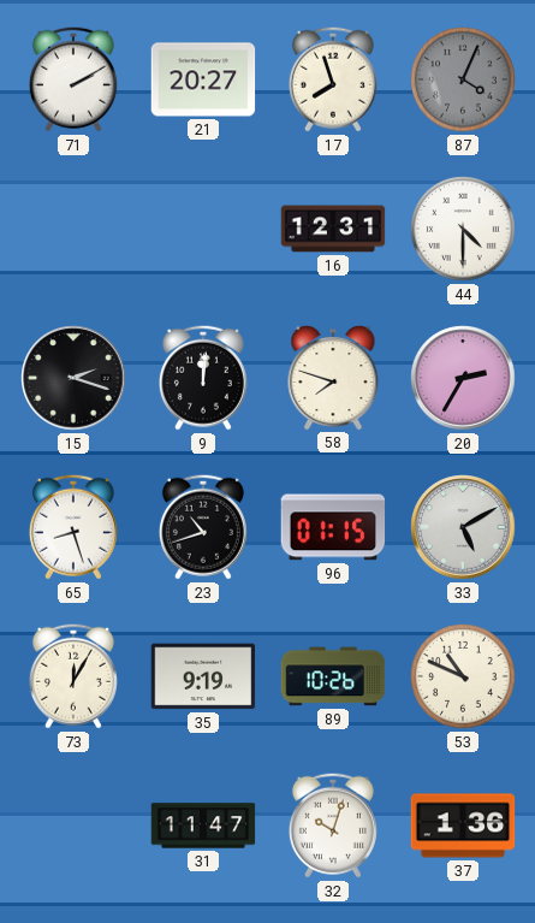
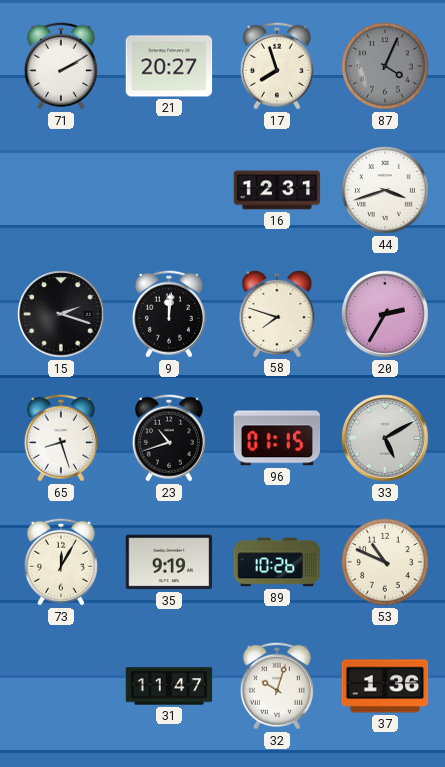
44: 4:30 -> 3:42
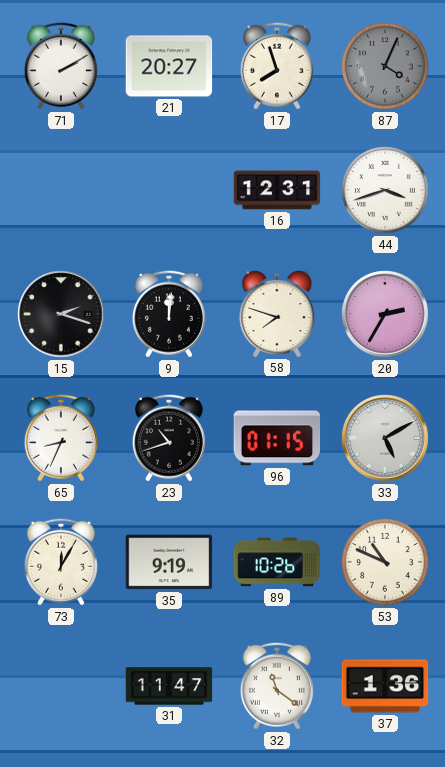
65: 8:27 -> 8:34
32: 10:03 -> 11:21
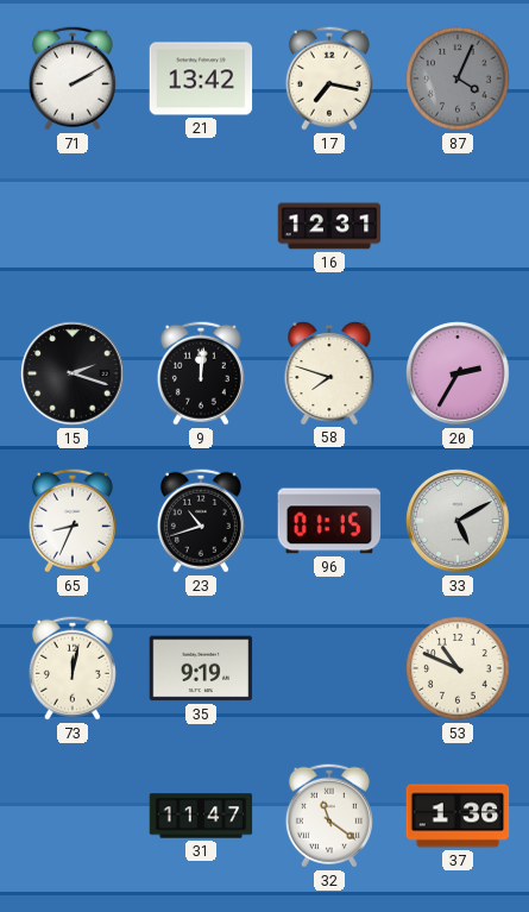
21: 20:27 -> 13:42
17: 7:57 -> 7:17
44: 3:42 -> none
73: 12:05 -> 12:02
89: 10:26 -> none
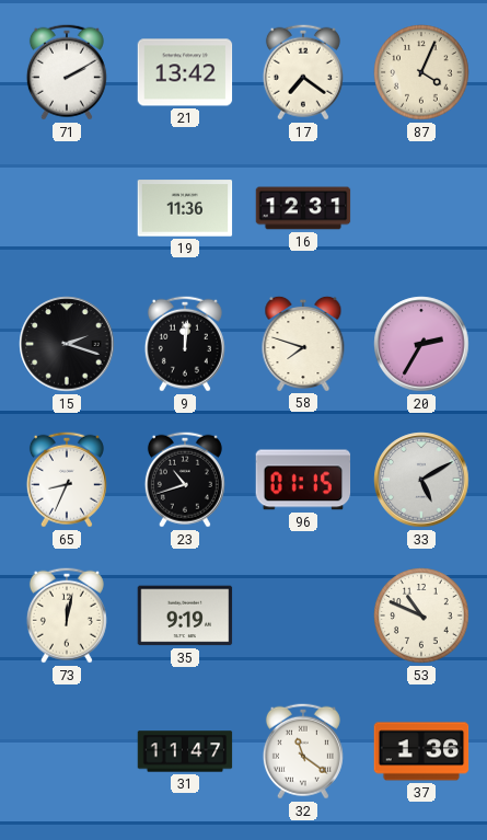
17: 7:17 -> 7:21
87 dial: grey -> cream
19: none -> 11:36
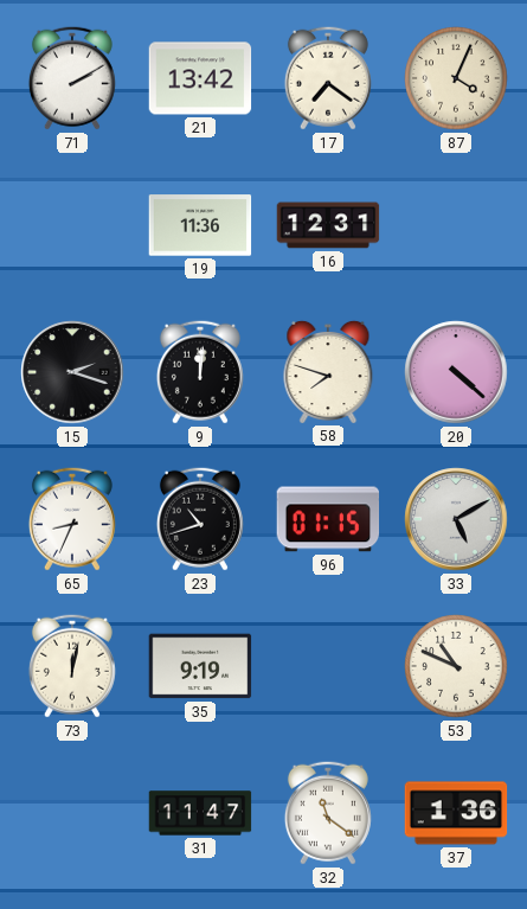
20: 2:35 -> 4:22
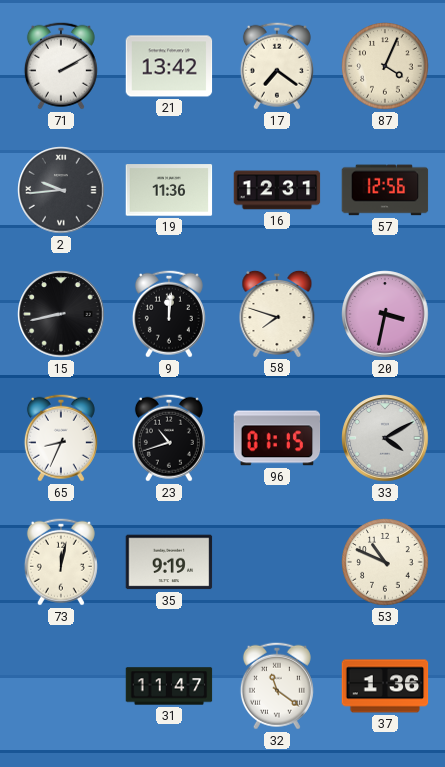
2: none -> 9:44
57: none -> 12:56
15: 2:18 -> 8:43
20: 4:22 -> 3:32
33: 5:10 -> 4:10
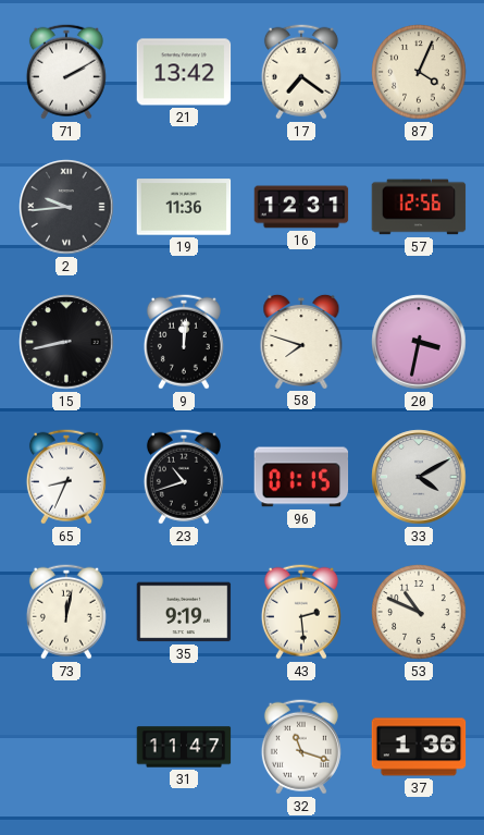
43: none -> 2:29
32: 11:21 -> 11:18
